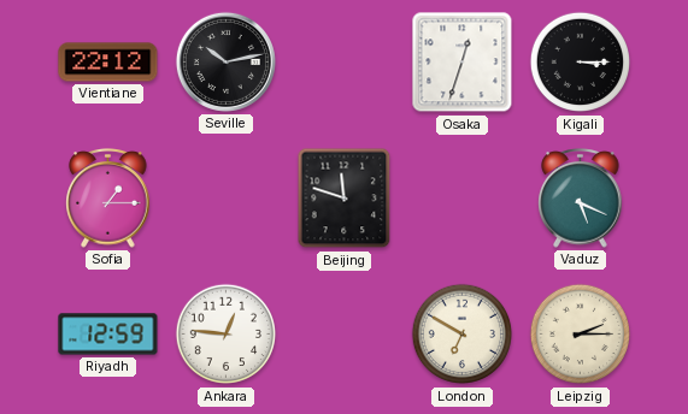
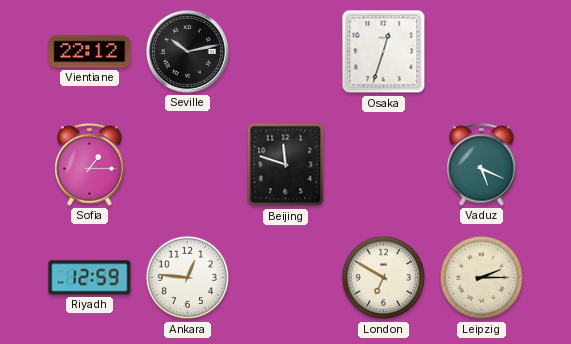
Kigali: 3:15 -> none
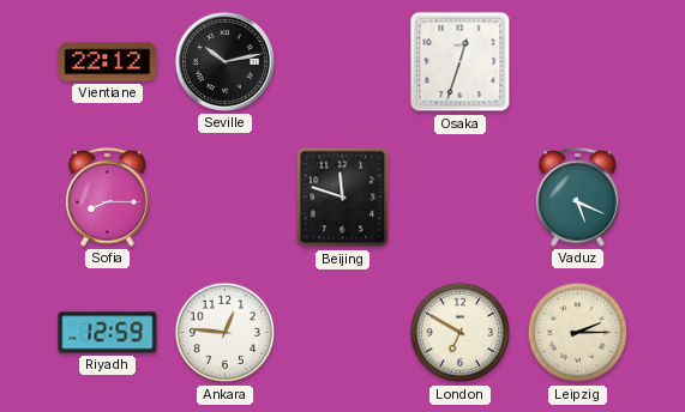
Sofia: 1:15 -> 8:15
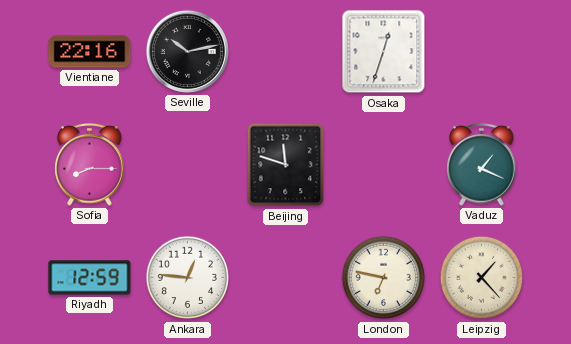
Vientiane: 22:12 -> 22:16
Vaduz: 5:19 -> 1:19
London: 6:50 -> 6:47
Leipzig: 2:15 -> 1:23
